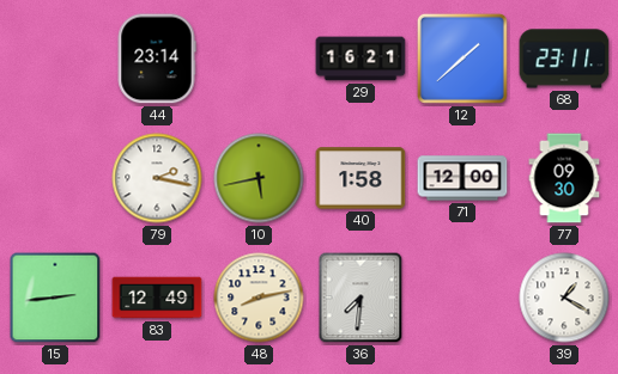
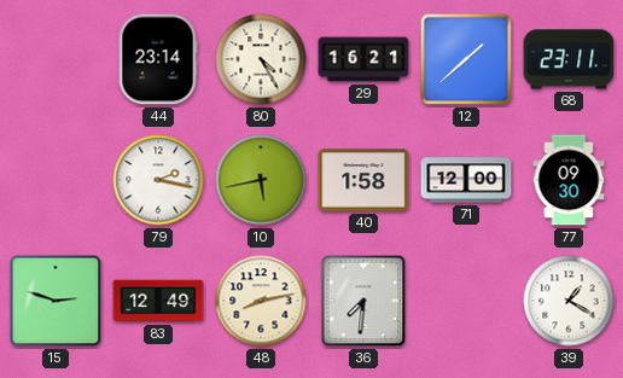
80: none -> 4:25
15: 2:44 -> 2:48
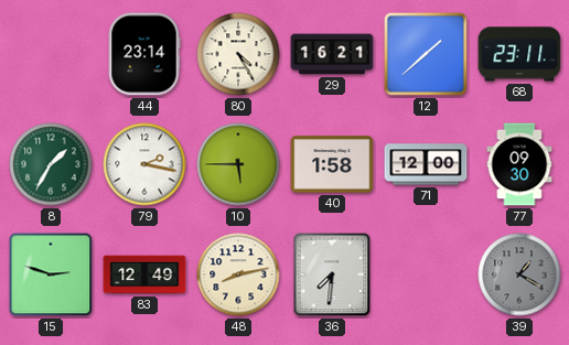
8: none -> 1:35
10: 5:43 -> 5:45
39 dial: white -> grey
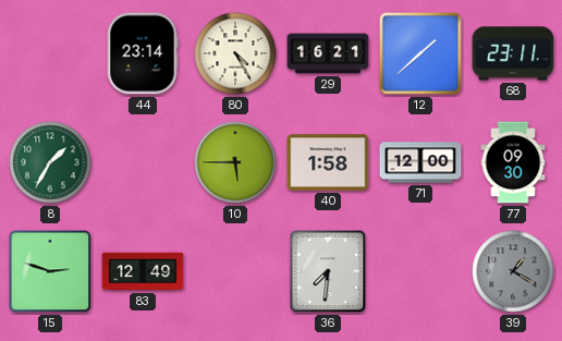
79: 2:17 -> none
48: 8:13 -> none
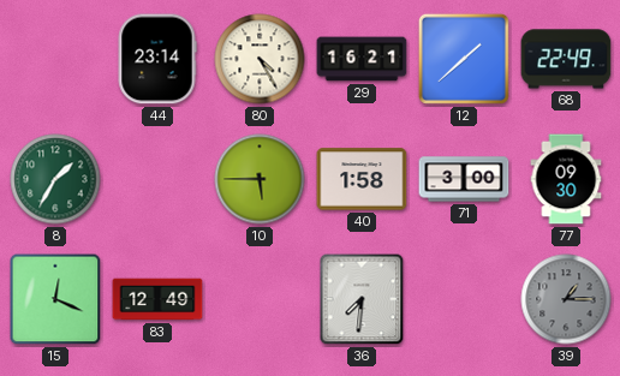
68: 23:11 -> 22:49
71: 12:00 -> 3:00
15: 2:48 -> 12:19
39: 1:20 -> 1:15
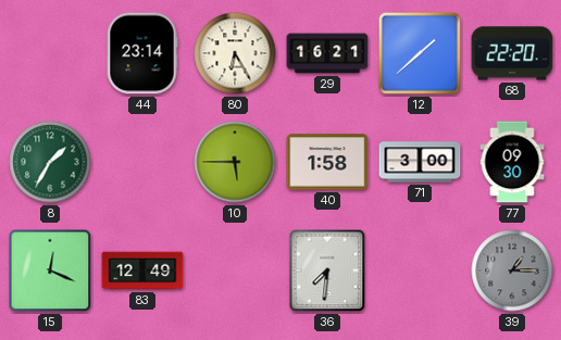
80: 4:25 -> 6:25
68: 22:49 -> 22:20
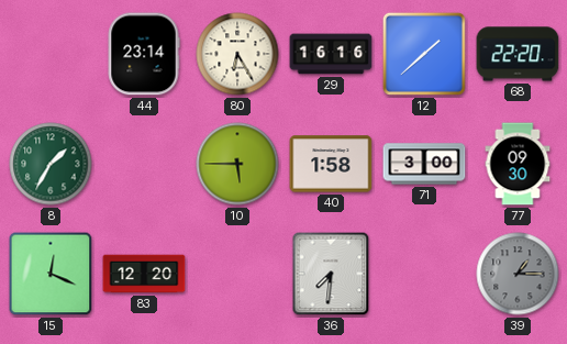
29: 16:21 -> 16:16
83: 12:49 -> 12:20
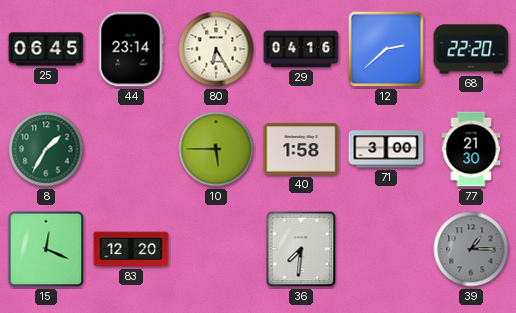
25: none -> 06:45
29: 16:16 -> 04:16
12: 1:38 -> 2:38
77: 09:30 -> 21:30
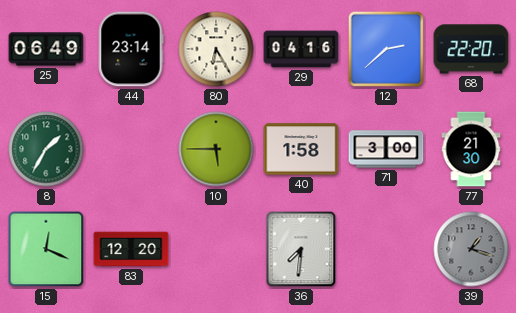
25: 06:45 -> 06:49
39: 1:15 -> 1:18
